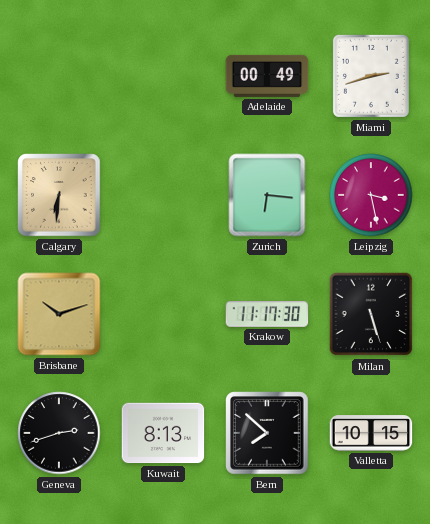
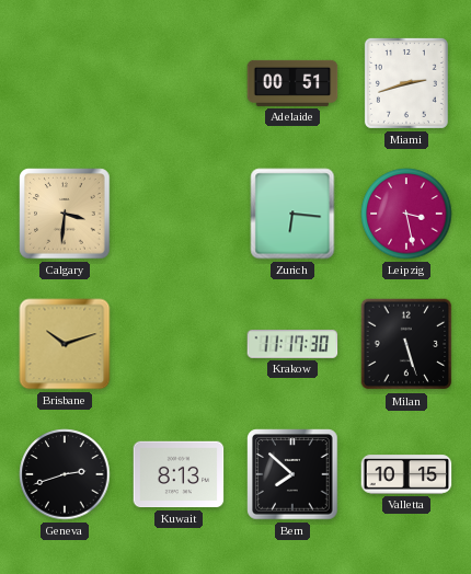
Adelaide: 00:49 -> 00:51
Calgary: 6:31 -> 3:31
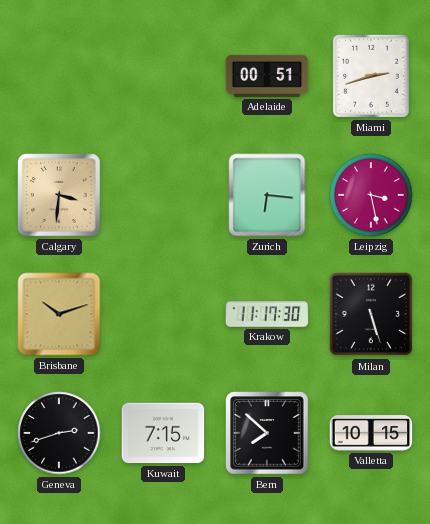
Kuwait: 8:13 -> 7:15
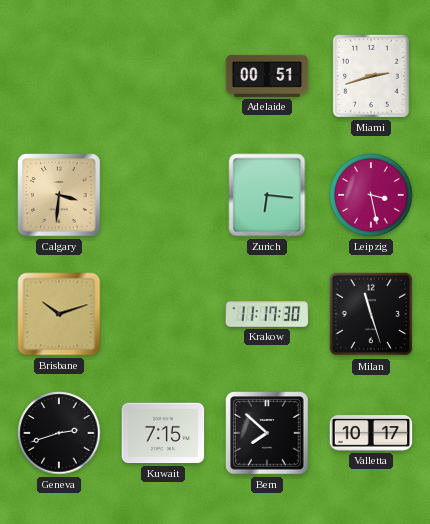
Milan: 5:27 -> 11:27
Valletta: 10:15 -> 10:17
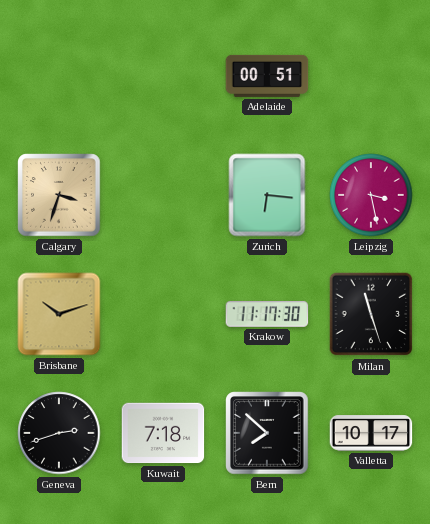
Miami: 2:42 -> none
Calgary: 3:31 -> 3:33
Kuwait: 7:15 -> 7:18
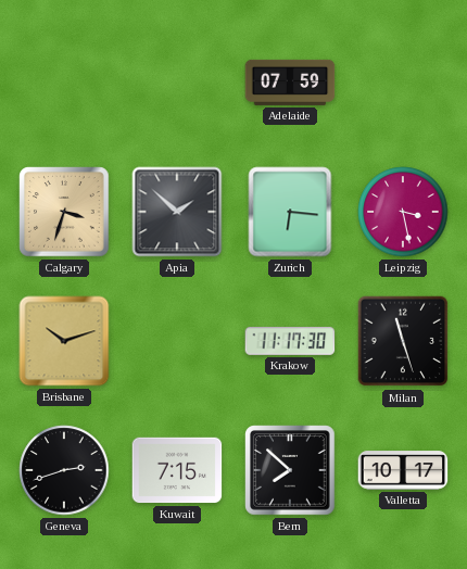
Adelaide: 00:51 -> 07:59
Apia: none -> 1:52
Kuwait: 7:18 -> 7:15
